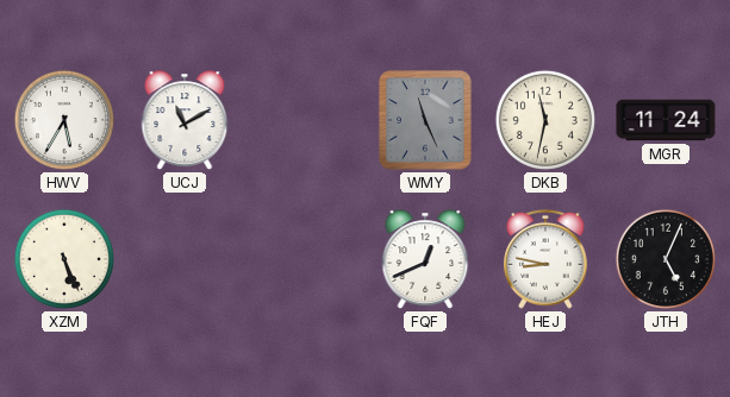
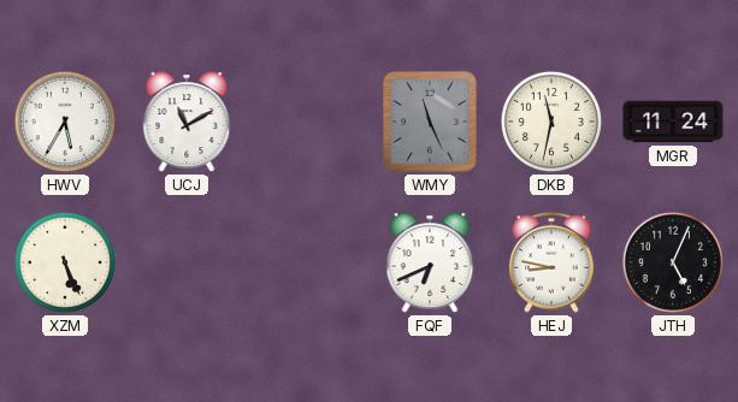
FQF: 12:41 -> 6:41
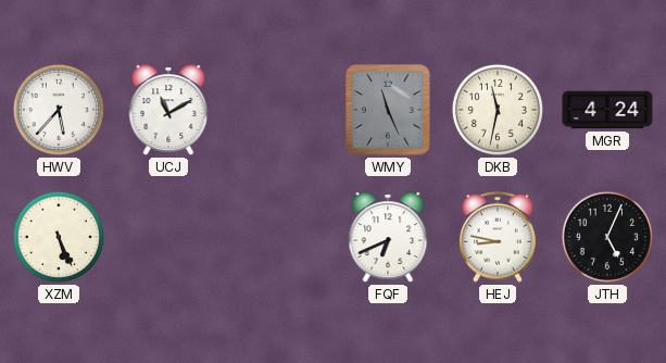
HWV: 5:35 -> 5:37
MGR: 11:24 -> 4:24
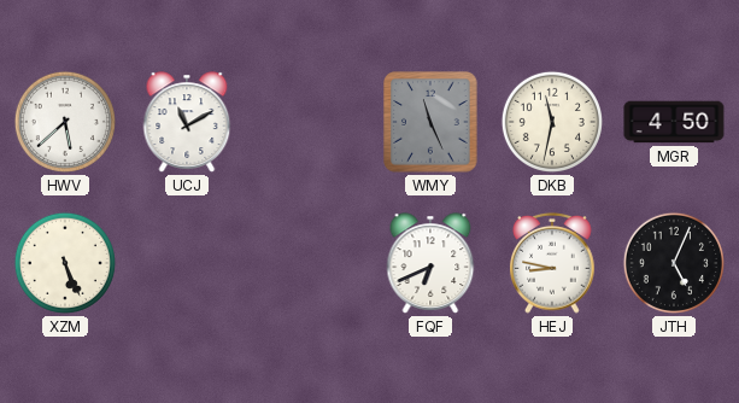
HWV: 5:37 -> 5:38
MGR: 4:24 -> 4:50
